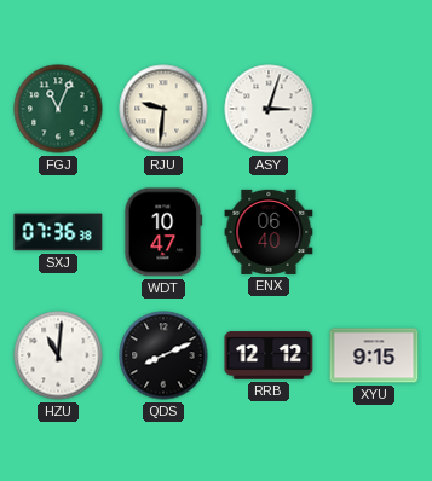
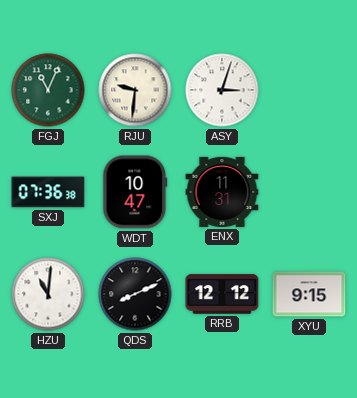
ENX: 06:40 -> 11:31
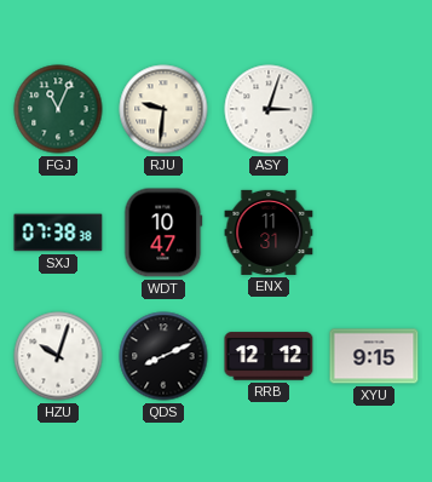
SXJ: 07:36 -> 07:38
HZU: 11:01 -> 10:03
